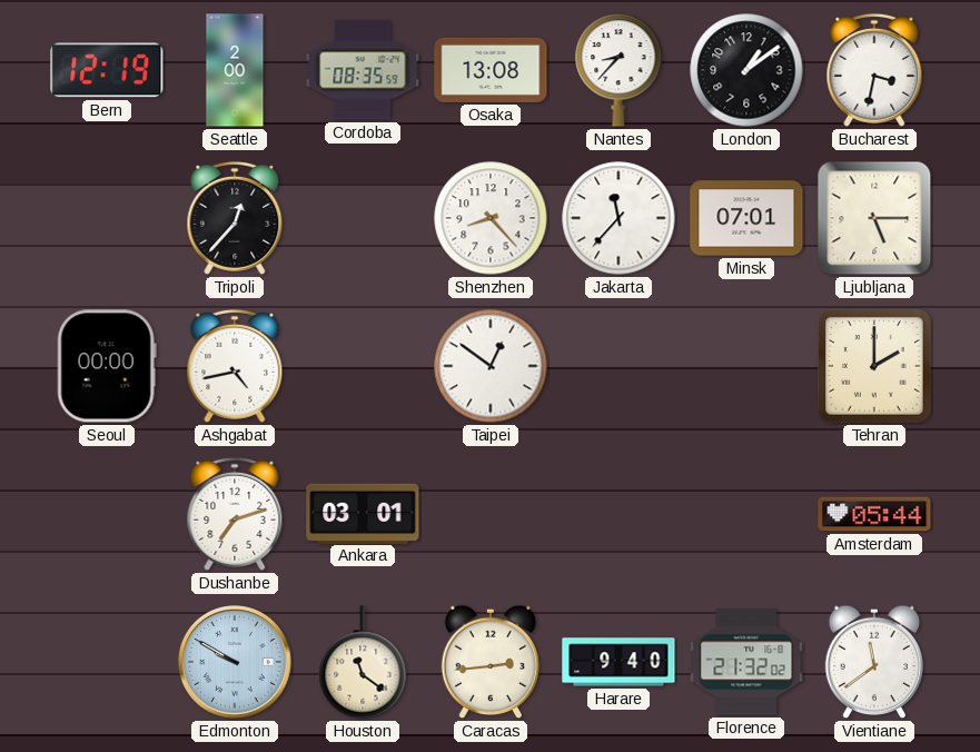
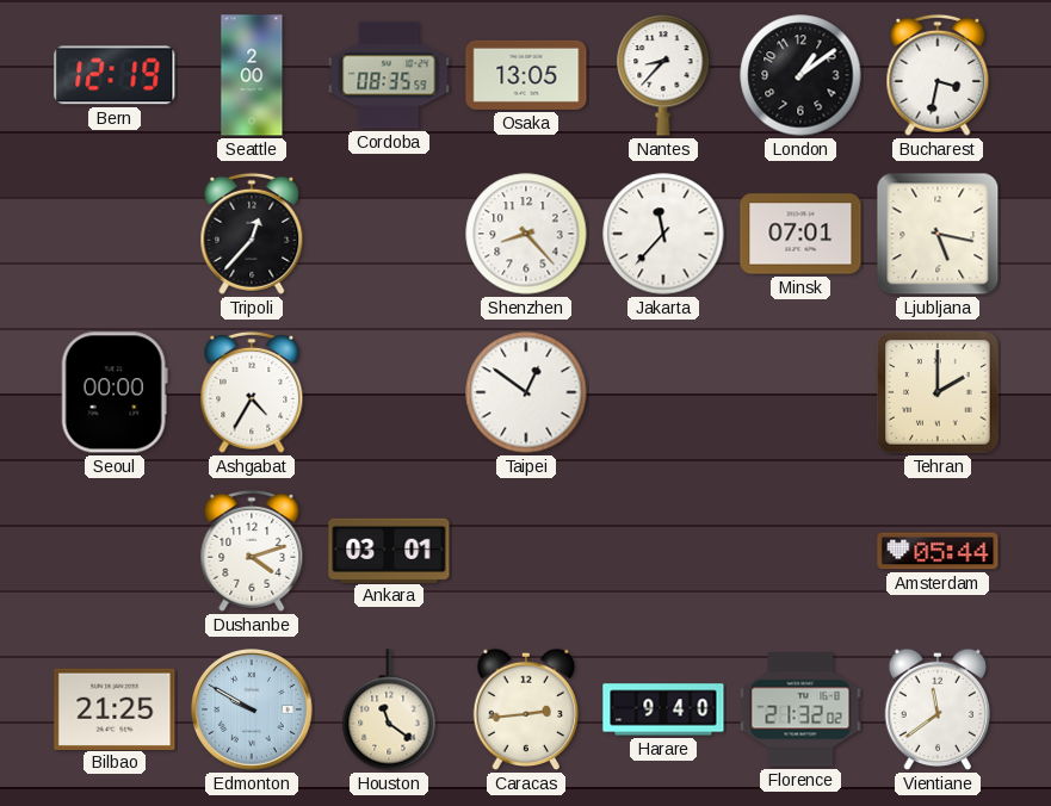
Osaka: 13:08 -> 13:05
Ljubljana: 5:15 -> 5:17
Ashgabat: 4:43 -> 4:35
Dushanbe: 7:12 -> 4:12
Bilbao: none -> 21:25
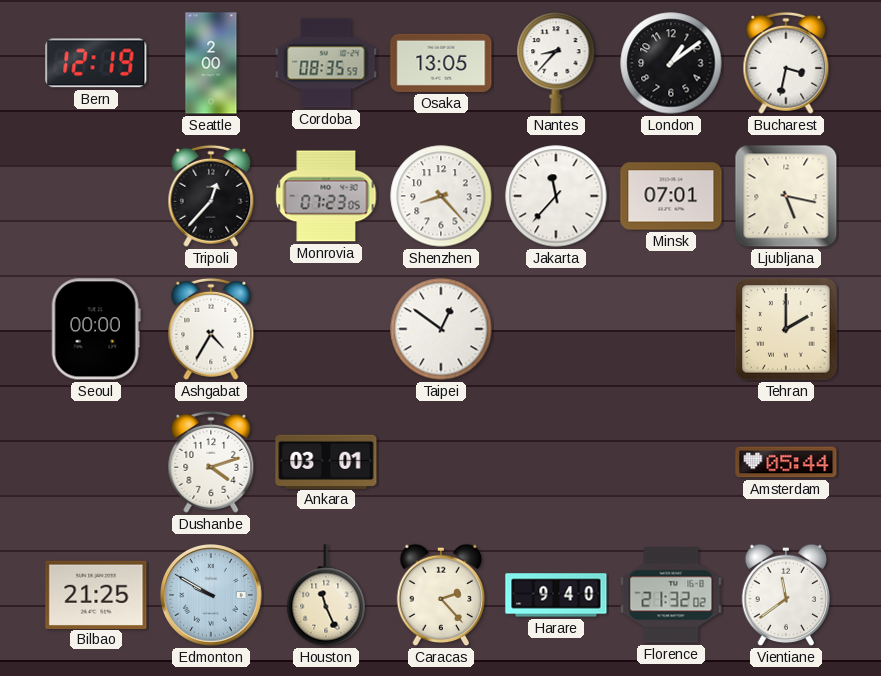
Monrovia: none -> 07:23
Houston: 11:21 -> 11:26
Caracas: 2:44 -> 2:23
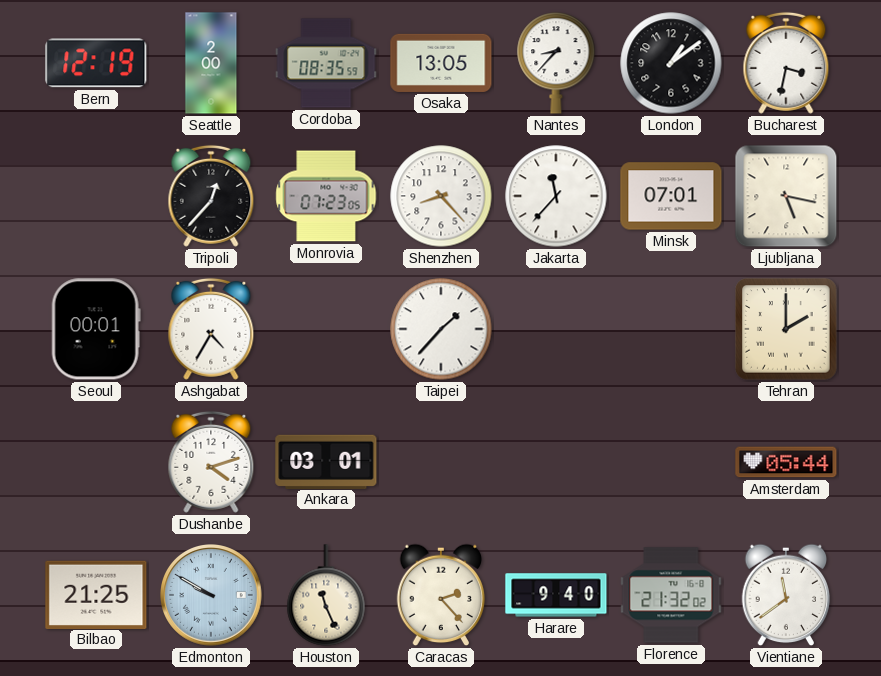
Seoul: 00:00 -> 00:01
Taipei: 12:51 -> 1:37
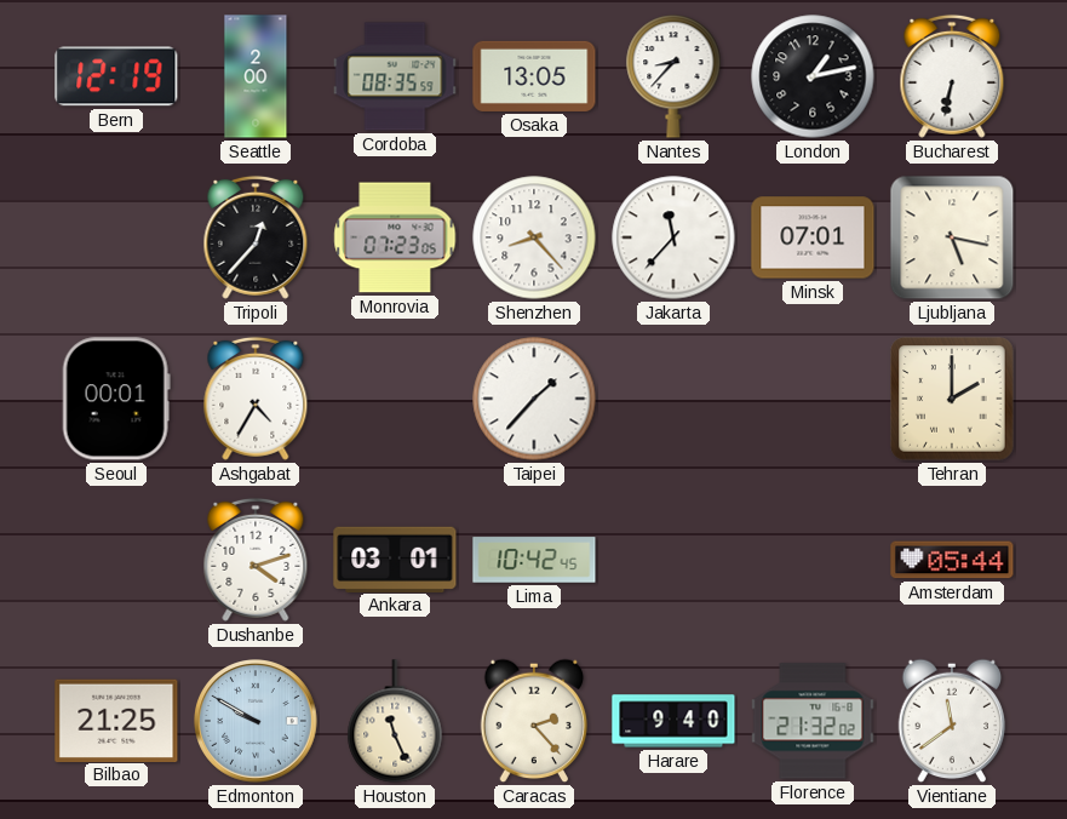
London: 1:09 -> 1:13
Bucharest: 3:32 -> 6:32
Lima: none -> 10:42
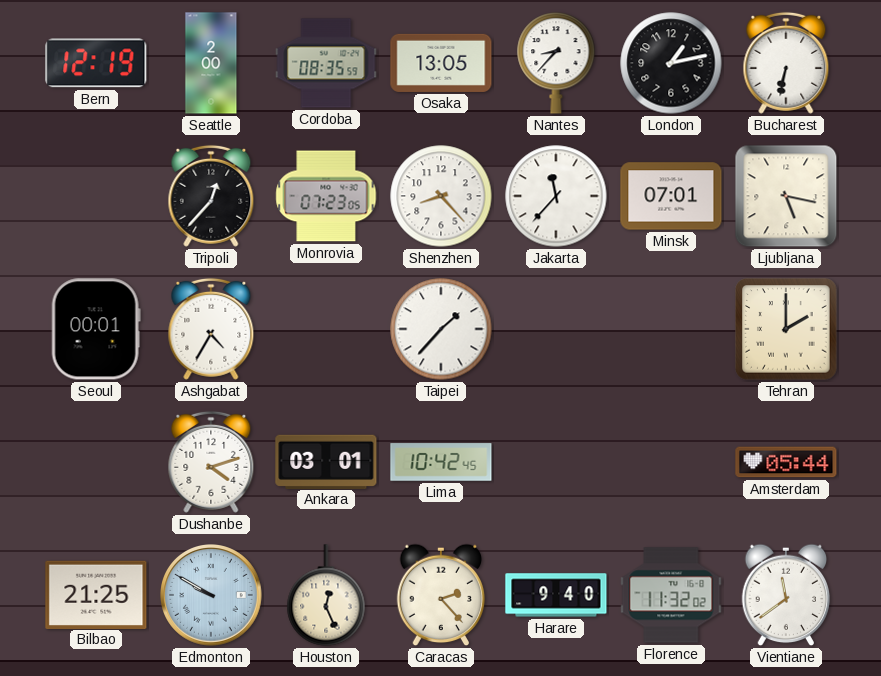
Houston: 11:26 -> 12:26
Florence: 21:32 -> 11:32
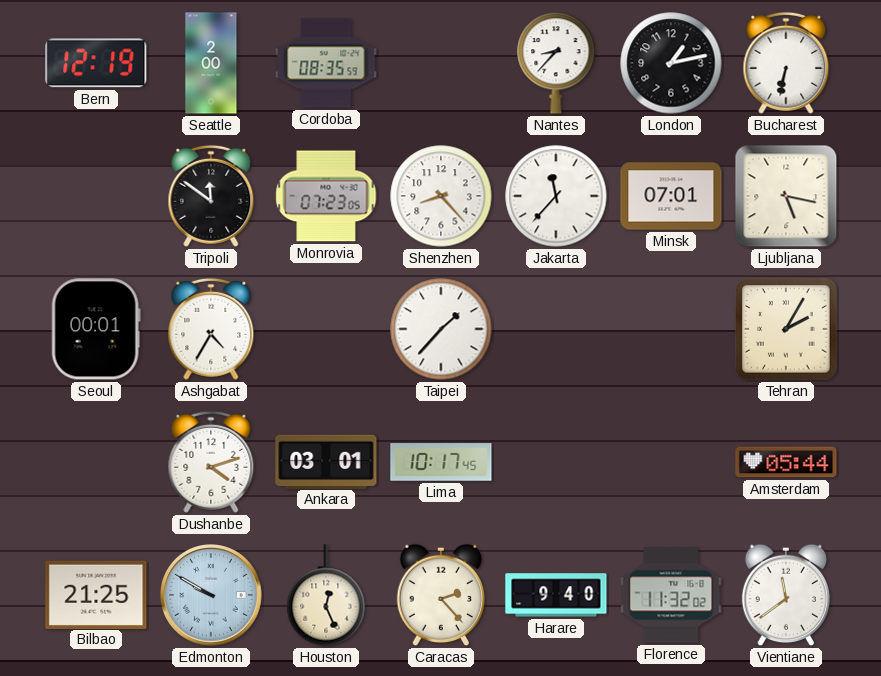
Osaka: 13:05 -> none
Tripoli: 12:37 -> 11:51
Tehran: 2:00 -> 2:05
Lima: 10:42 -> 10:17
